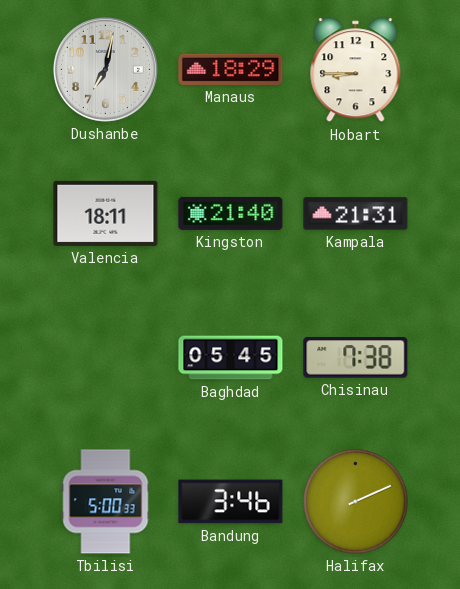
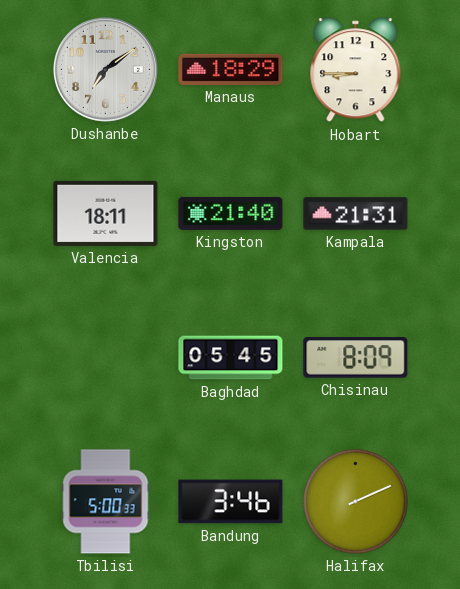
Dushanbe: 7:02 -> 7:09
Chisinau: 7:38 -> 8:09
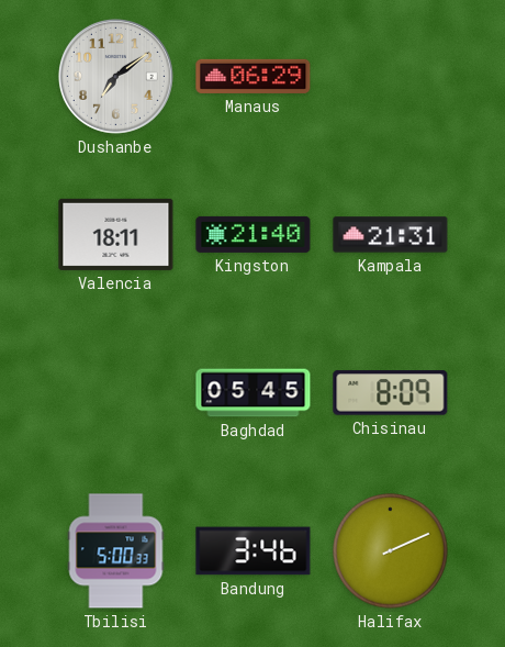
Manaus: 18:29 -> 06:29
Hobart: 8:45 -> none
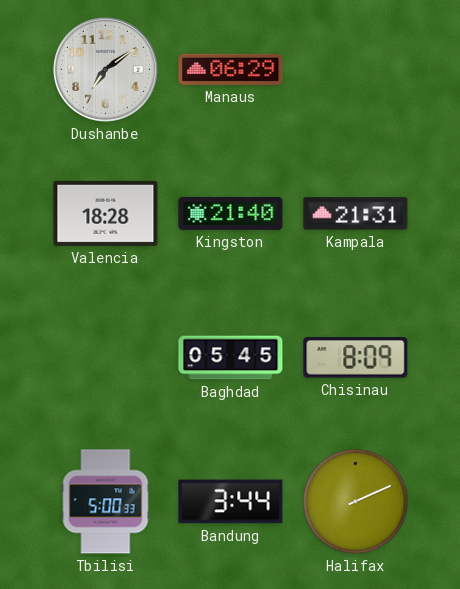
Valencia: 18:11 -> 18:28
Bandung: 3:46 -> 3:44
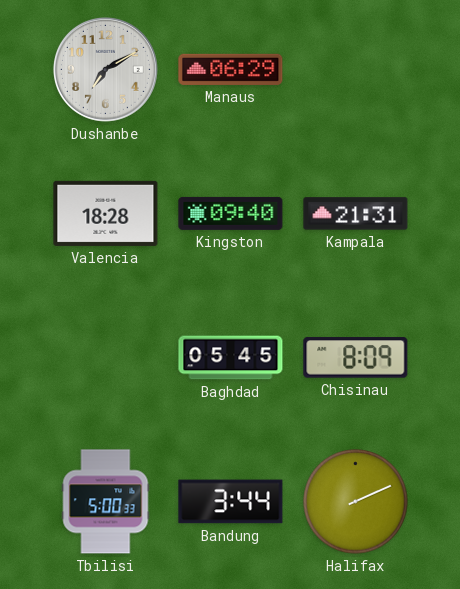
Dushanbe: 7:09 -> 7:10
Kingston: 21:40 -> 09:40
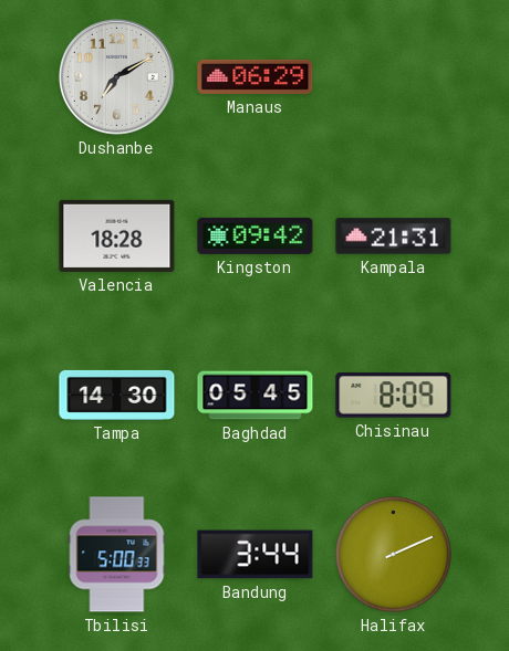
Kingston: 09:40 -> 09:42
Tampa: none -> 14:30
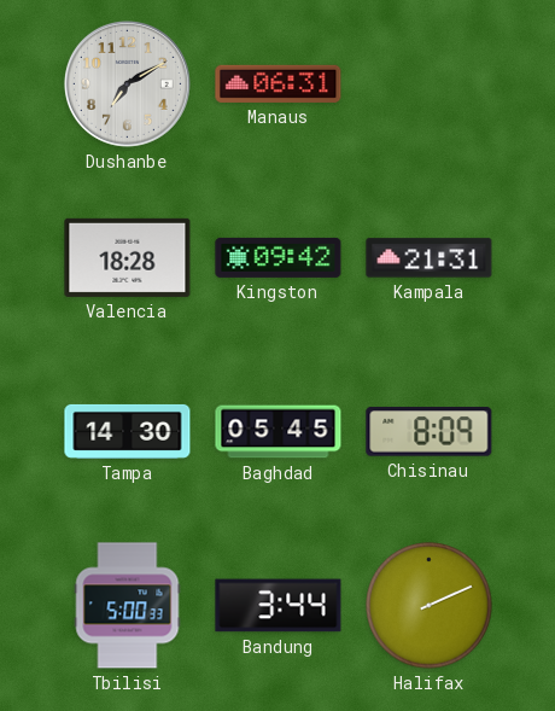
Manaus: 06:29 -> 06:31
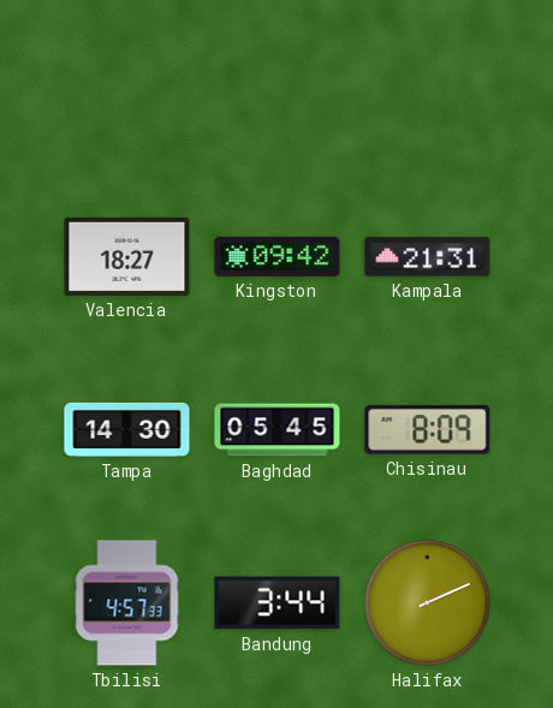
Dushanbe: 7:10 -> none
Manaus: 06:31 -> none
Valencia: 18:28 -> 18:27
Tbilisi: 5:00 -> 4:57
